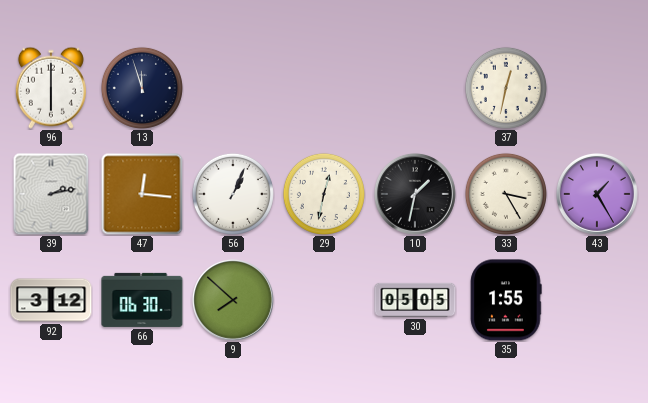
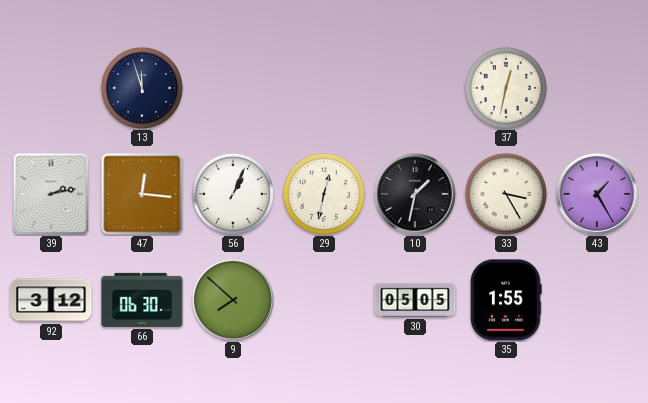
96: 6:00 -> none
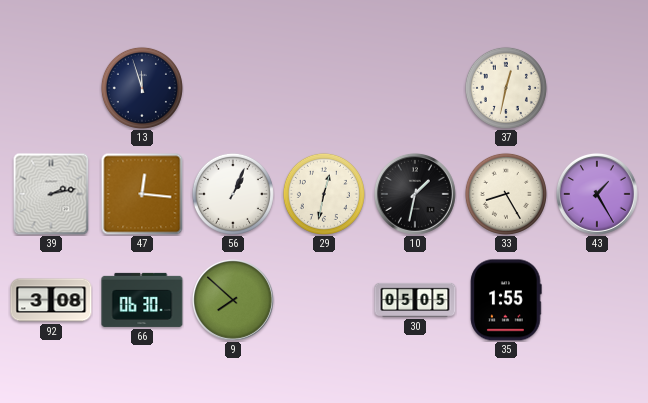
33: 3:25 -> 8:25
92: 3:12 -> 3:08
